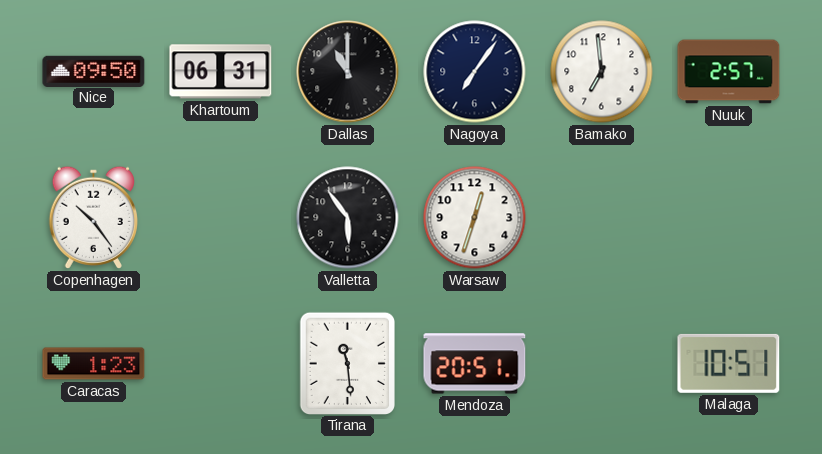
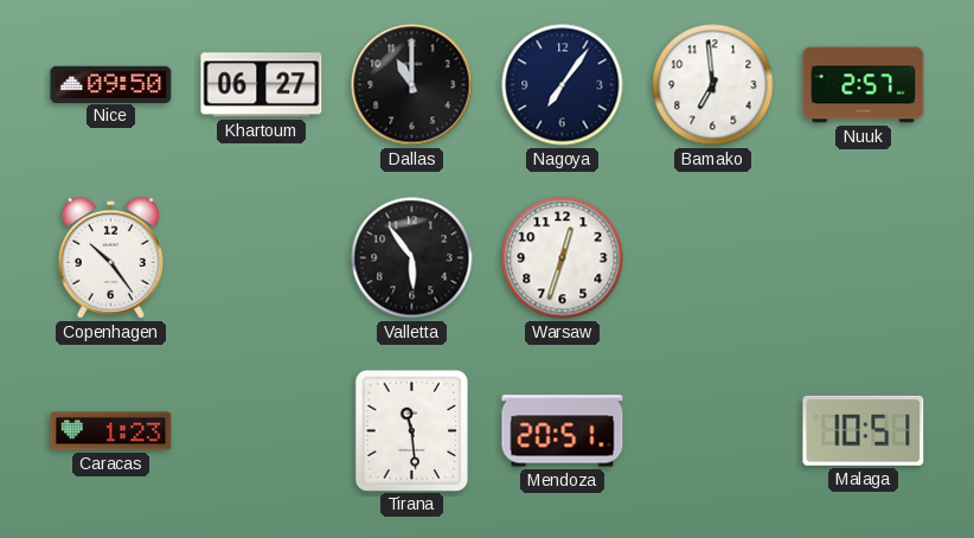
Khartoum: 06:31 -> 06:27
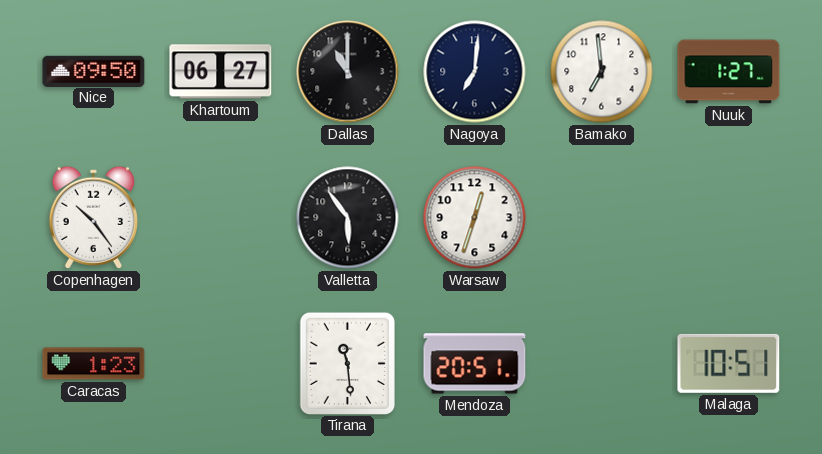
Nagoya: 7:06 -> 7:01
Nuuk: 2:57 -> 1:27
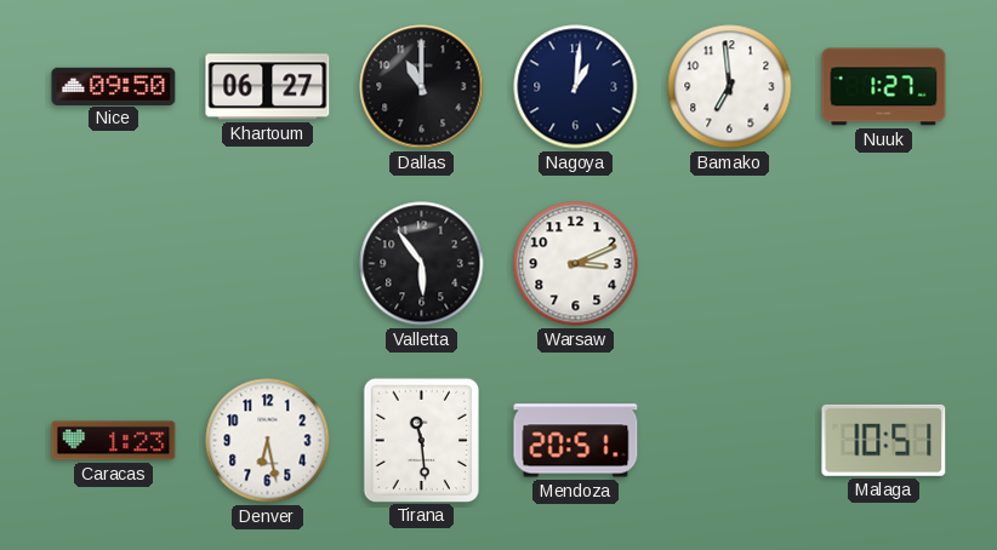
Nagoya: 7:01 -> 1:01
Copenhagen: 10:24 -> none
Warsaw: 12:33 -> 3:11
Denver: none -> 6:28
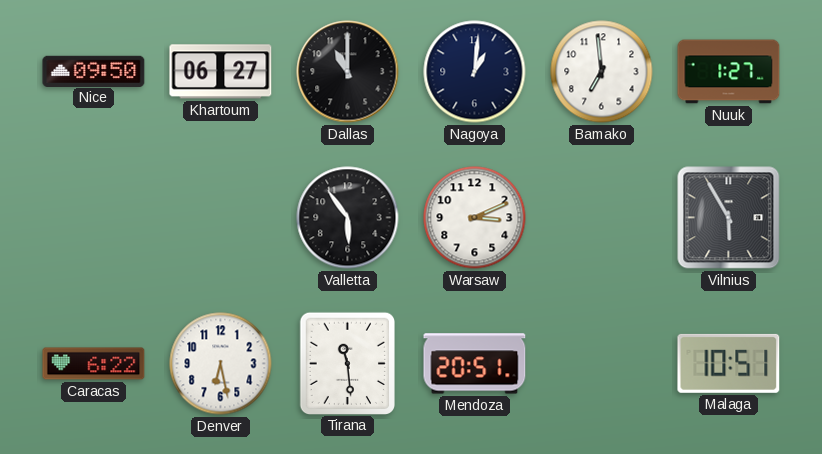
Vilnius: none -> 5:55
Caracas: 1:23 -> 6:22
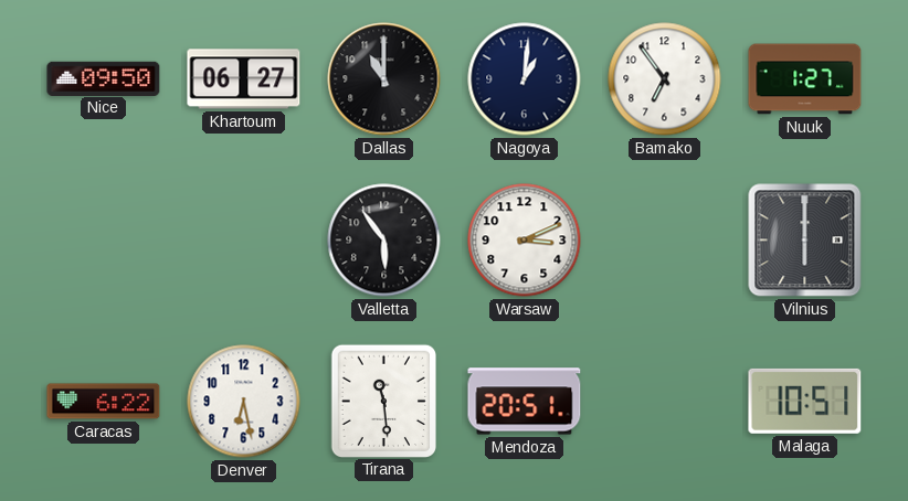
Bamako: 6:59 -> 6:54
Vilnius: 5:55 -> 6:00
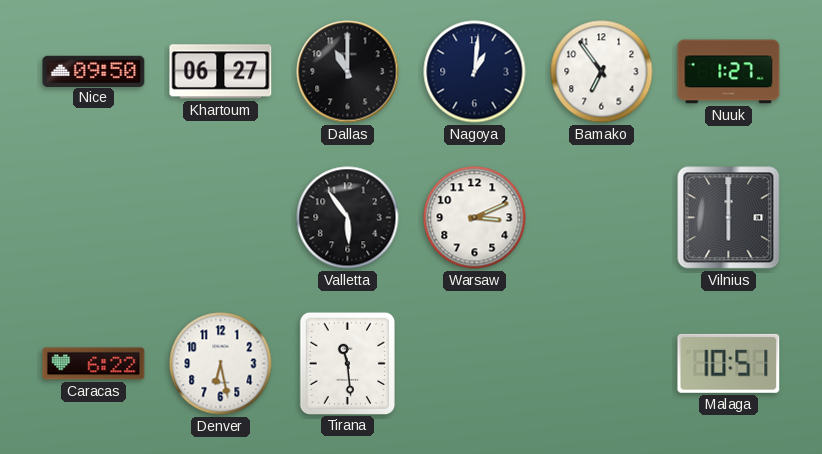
Mendoza: 20:51 -> none
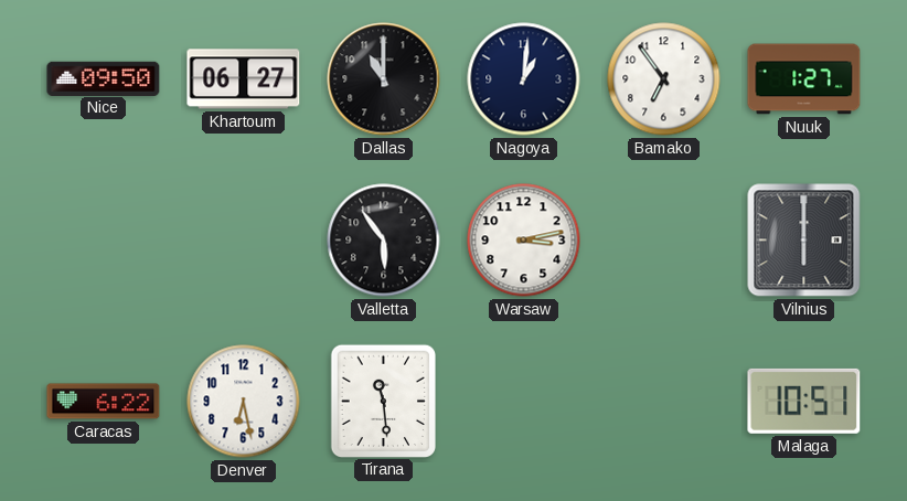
Warsaw: 3:11 -> 3:13
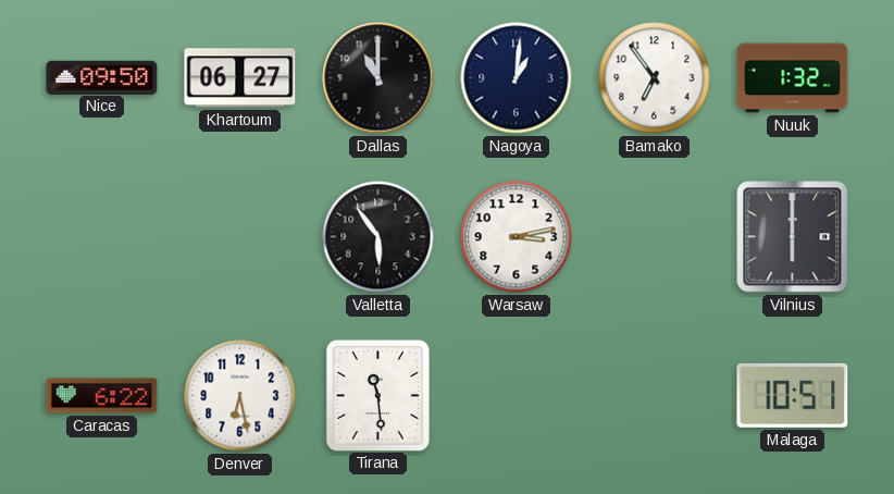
Nuuk: 1:27 -> 1:32
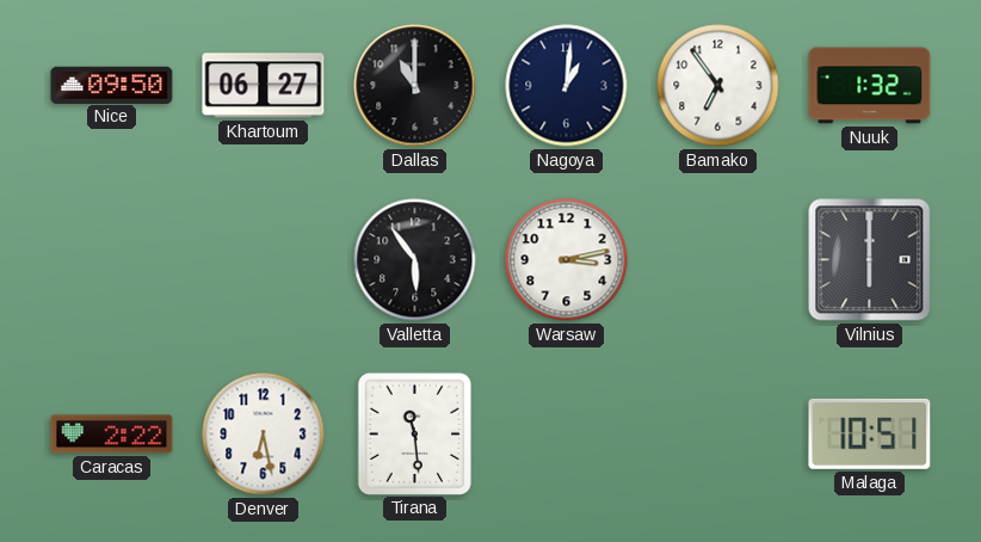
Caracas: 6:22 -> 2:22
